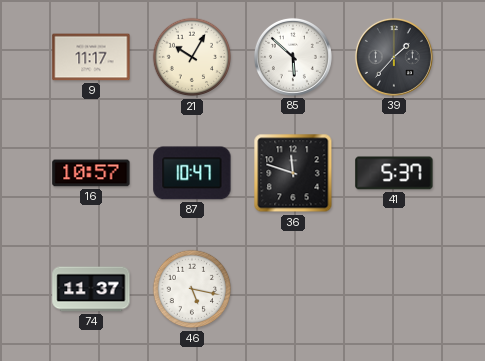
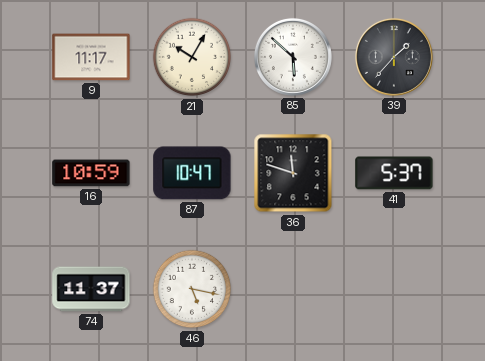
16: 10:57 -> 10:59
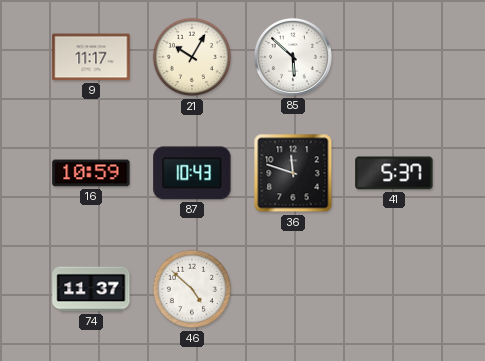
39: 1:37 -> none
87: 10:47 -> 10:43
46: 5:17 -> 4:52
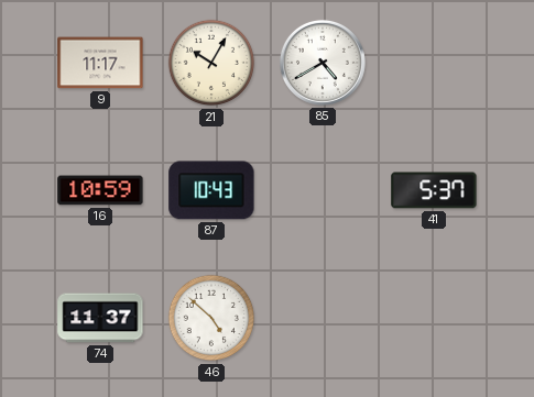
85: 5:52 -> 4:40
36: 11:48 -> none
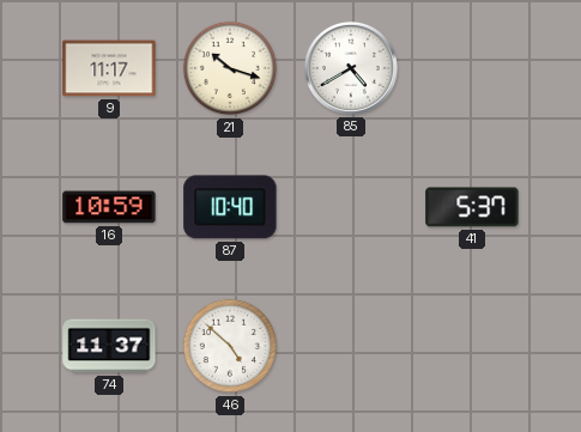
21: 10:05 -> 10:18
87: 10:43 -> 10:40
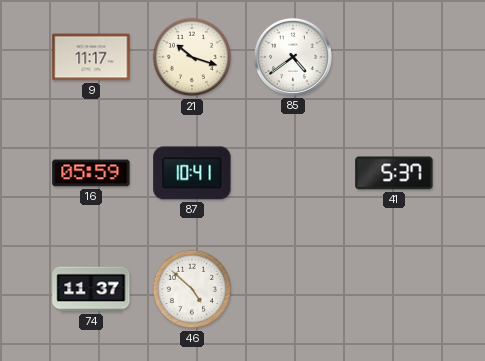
85: 4:40 -> 4:39
16: 10:59 -> 05:59
87: 10:40 -> 10:41
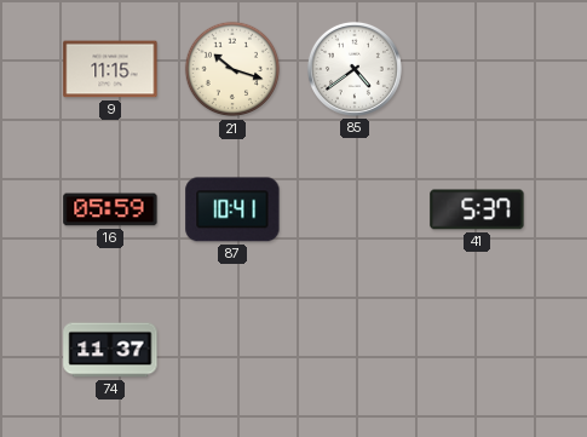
9: 11:17 -> 11:15
46: 4:52 -> none
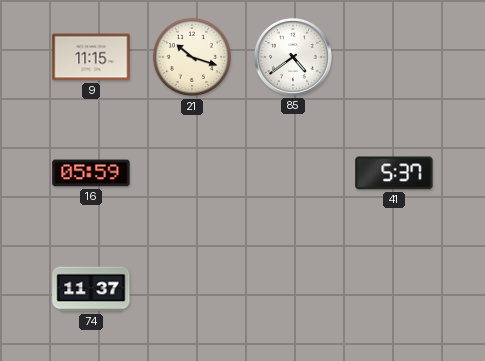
87: 10:41 -> none
